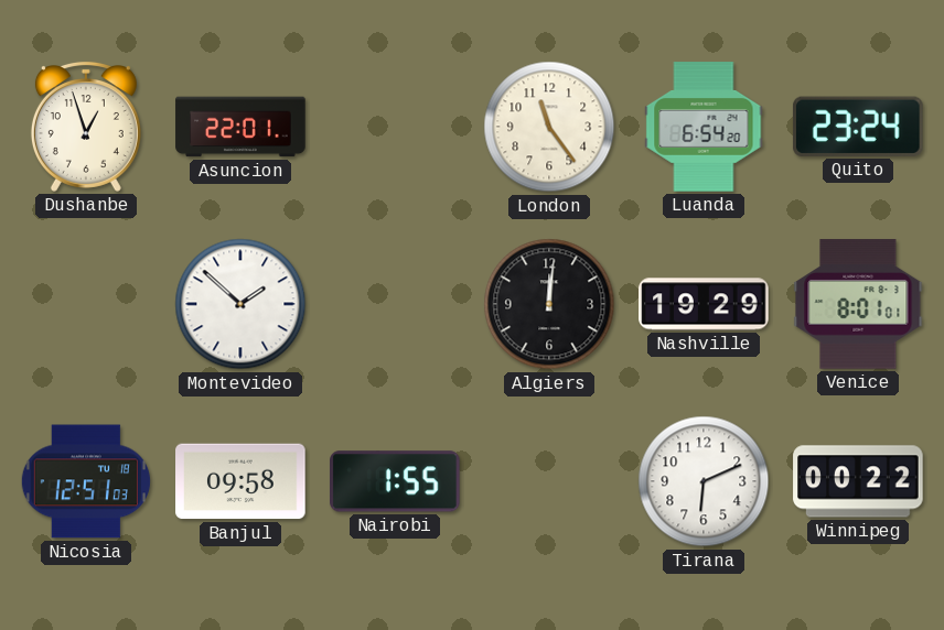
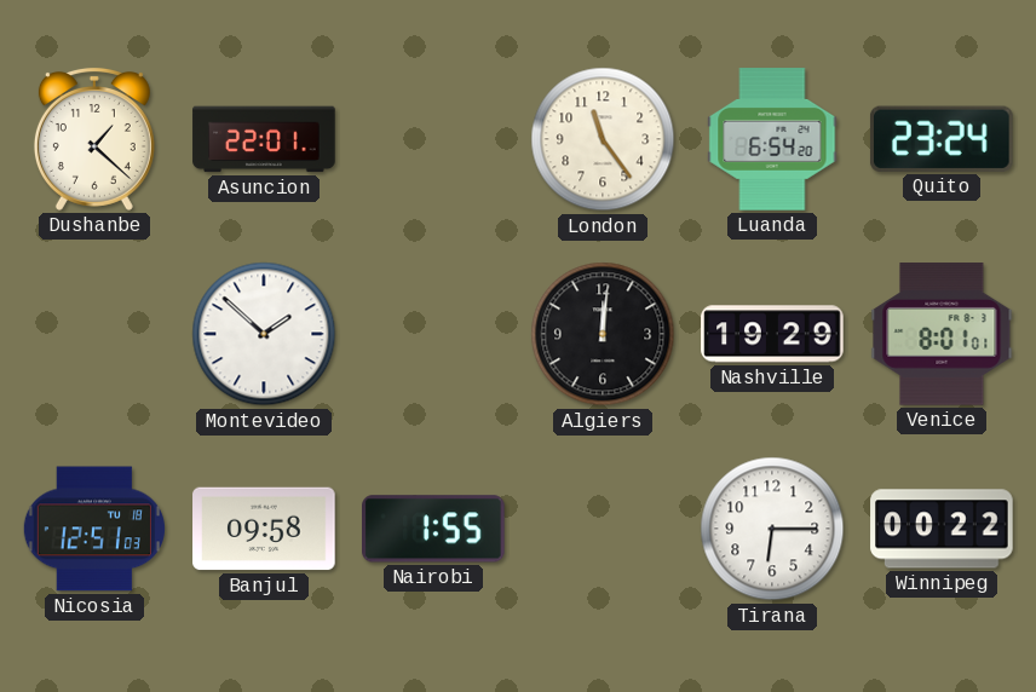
Dushanbe: 12:57 -> 1:22
Tirana: 6:11 -> 6:15
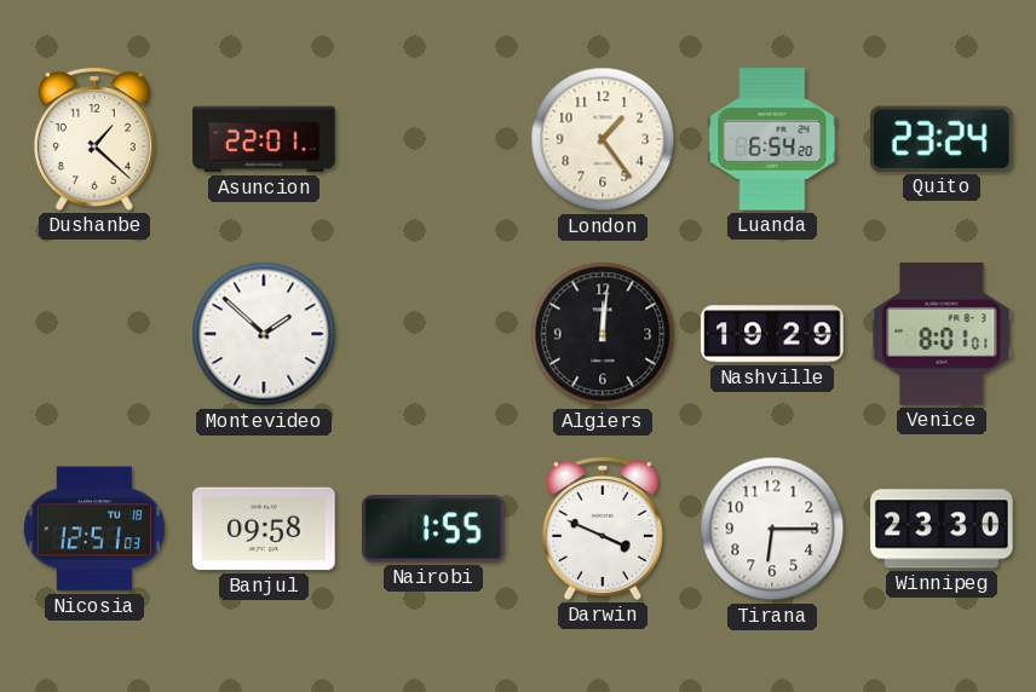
London: 11:24 -> 1:24
Darwin: none -> 3:49
Winnipeg: 00:22 -> 23:30
